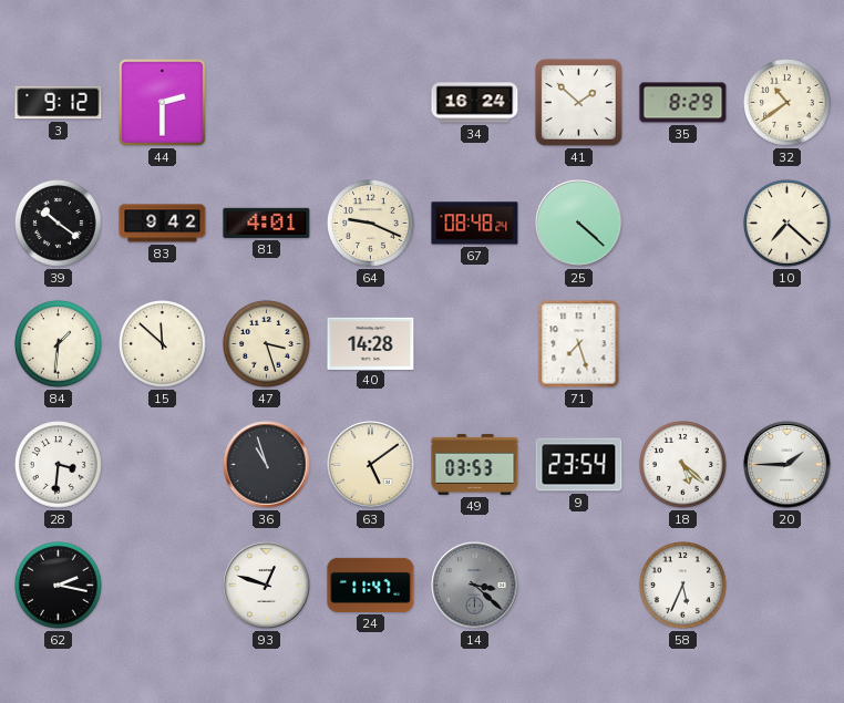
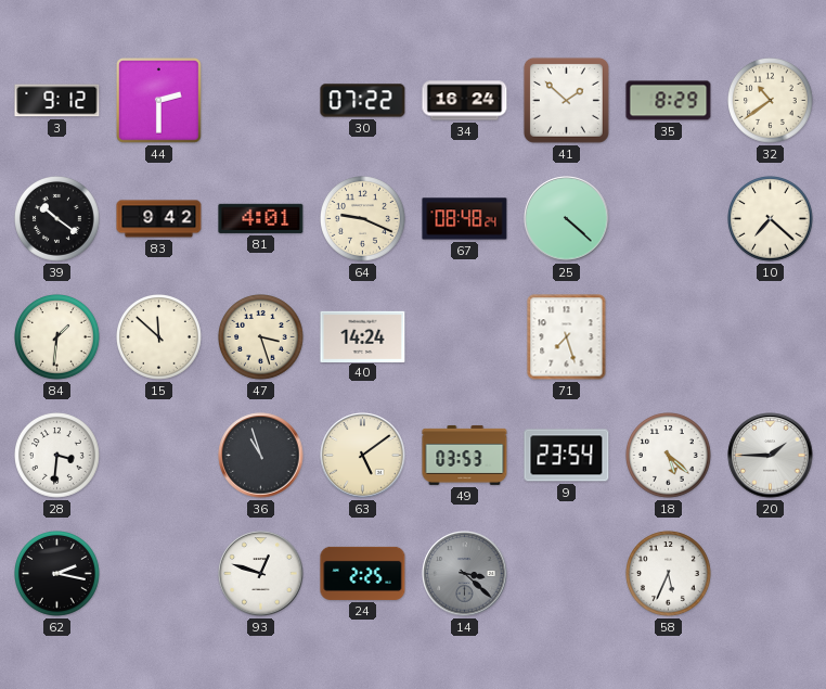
30: none -> 07:22
40: 14:28 -> 14:24
24: 11:47 -> 2:25
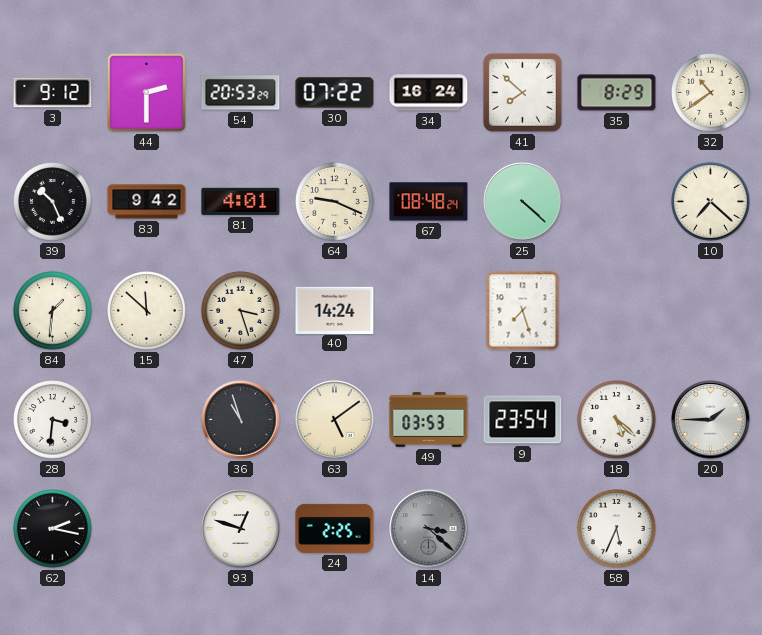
54: none -> 20:53
41: 1:52 -> 7:52
39: 10:21 -> 10:26
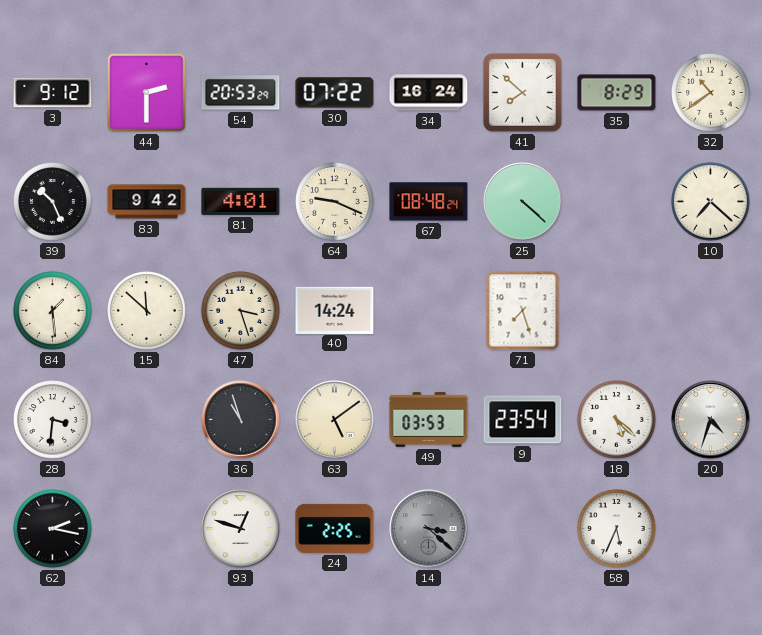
84: 1:31 -> 1:29
20: 1:45 -> 4:33
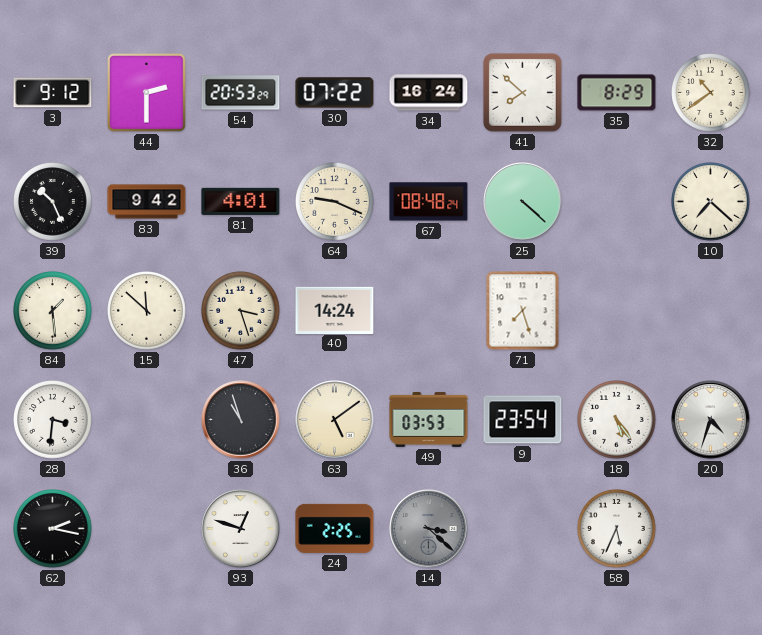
18: 5:22 -> 5:24
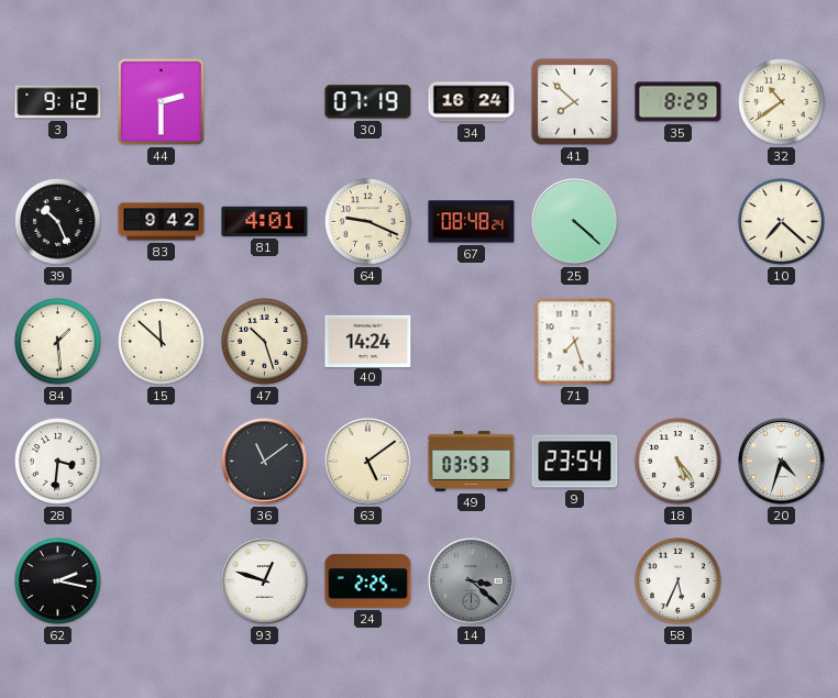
54: 20:53 -> none
30: 07:22 -> 07:19
47: 3:27 -> 10:27
36: 10:57 -> 11:09
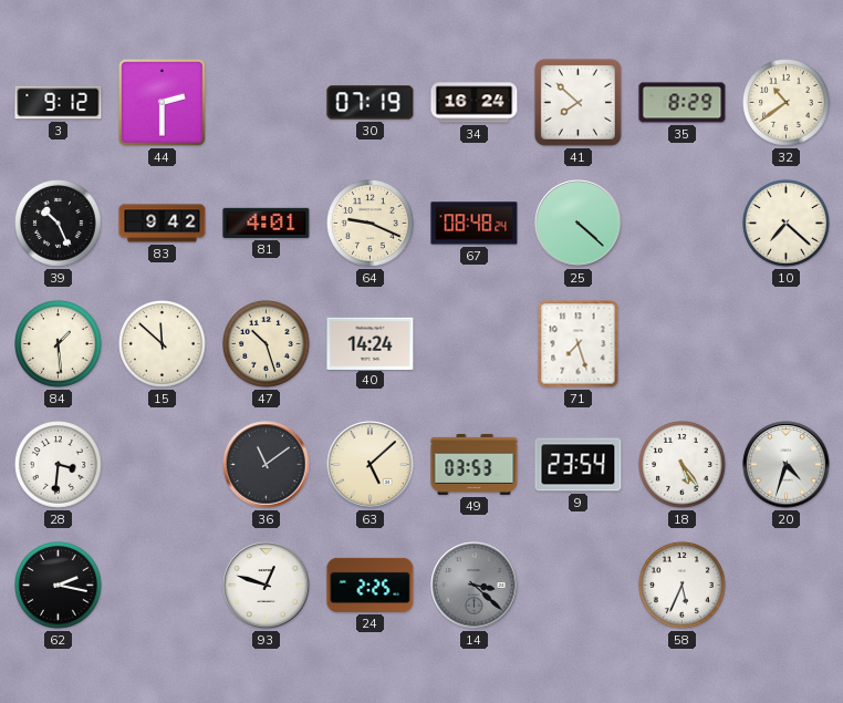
63: 5:09 -> 5:08
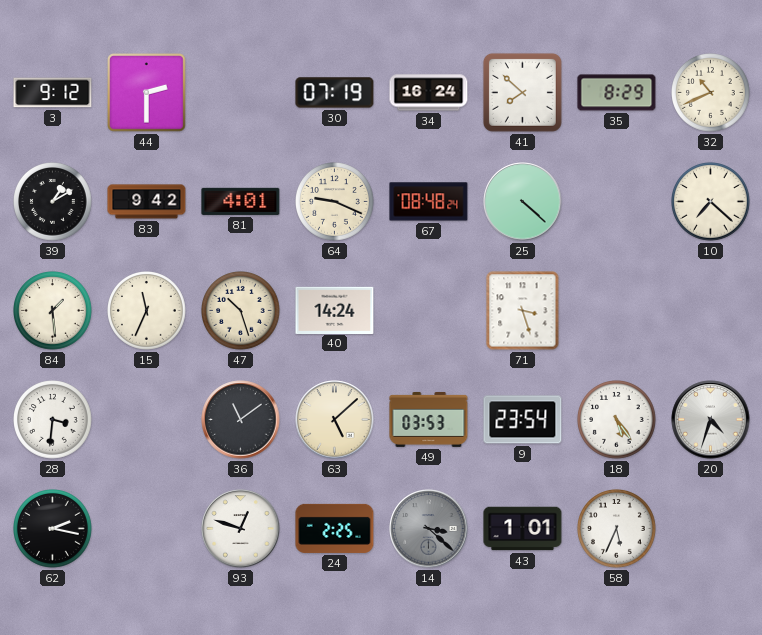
32: 10:39 -> 10:41
39: 10:26 -> 1:10
15: 11:52 -> 11:34
71: 7:27 -> 3:27
43: none -> 1:01
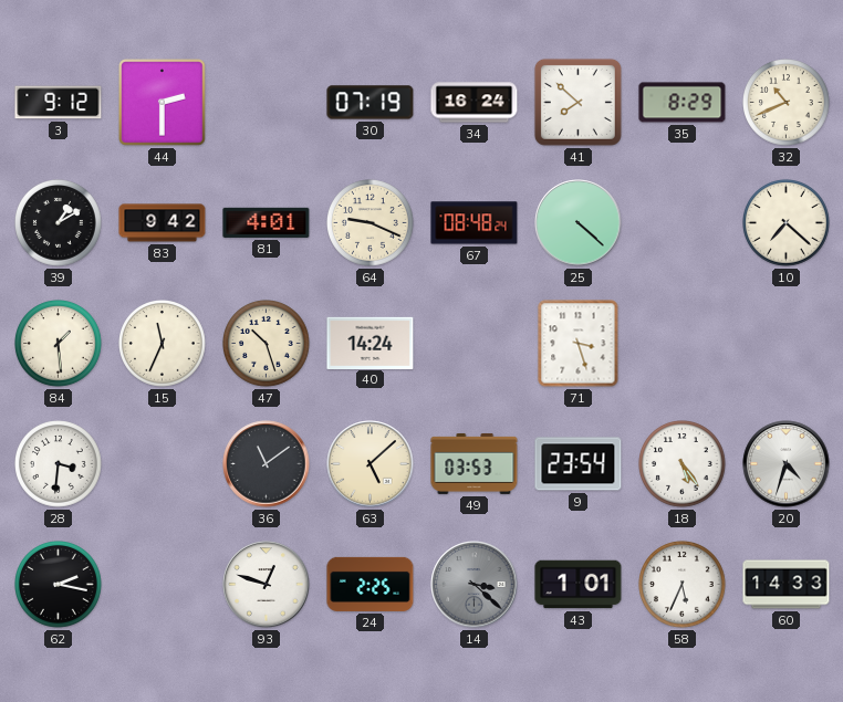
60: none -> 14:33
